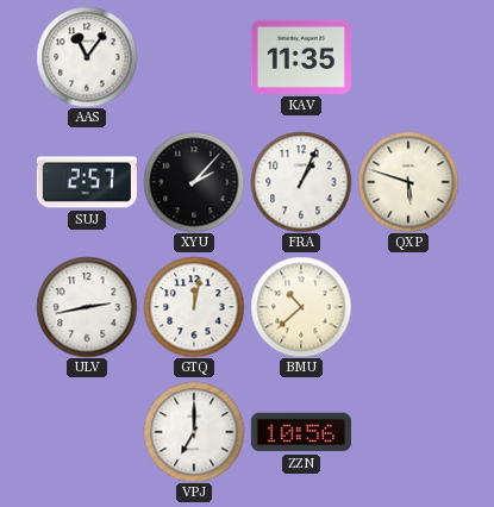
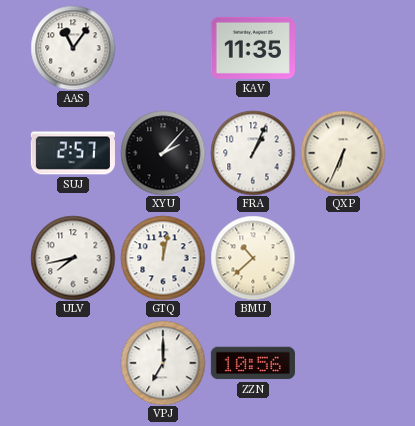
QXP: 5:48 -> 6:34
ULV: 2:43 -> 7:43
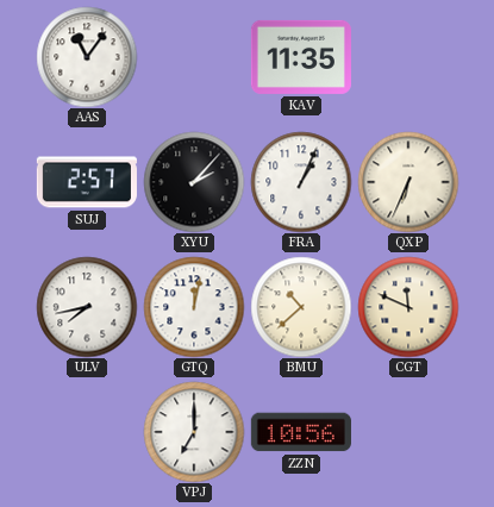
CGT: none -> 11:49
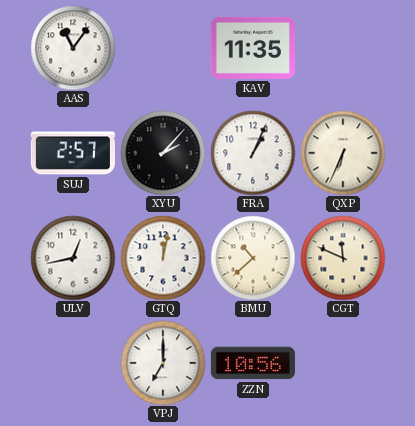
ULV: 7:43 -> 12:43
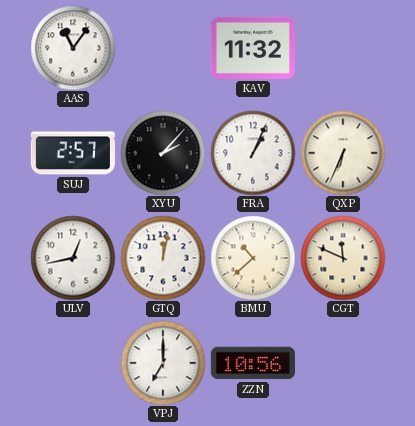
KAV: 11:35 -> 11:32
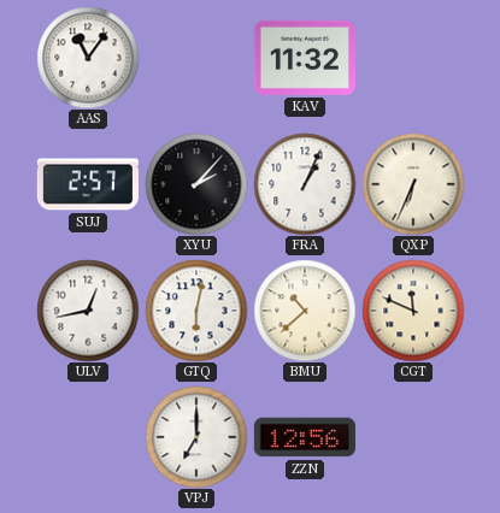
GTQ: 12:02 -> 6:02
ZZN: 10:56 -> 12:56
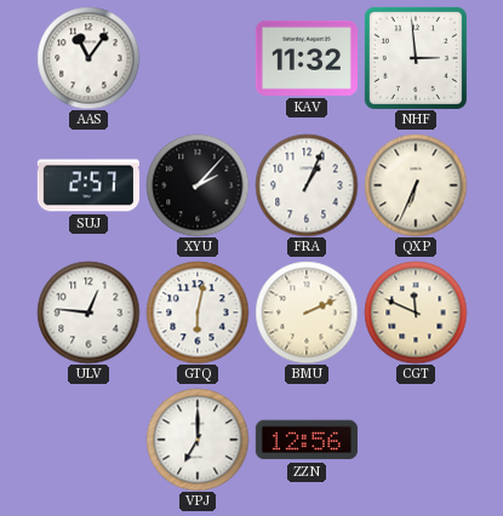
NHF: none -> 2:59
ULV: 12:43 -> 12:46
BMU: 10:38 -> 2:11
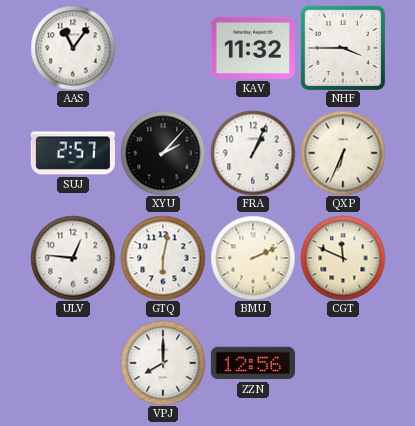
NHF: 2:59 -> 3:45
VPJ: 7:00 -> 8:00
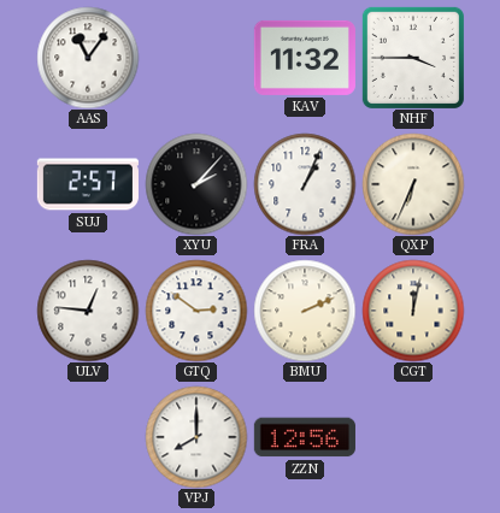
GTQ: 6:02 -> 2:51
CGT: 11:49 -> 12:02
